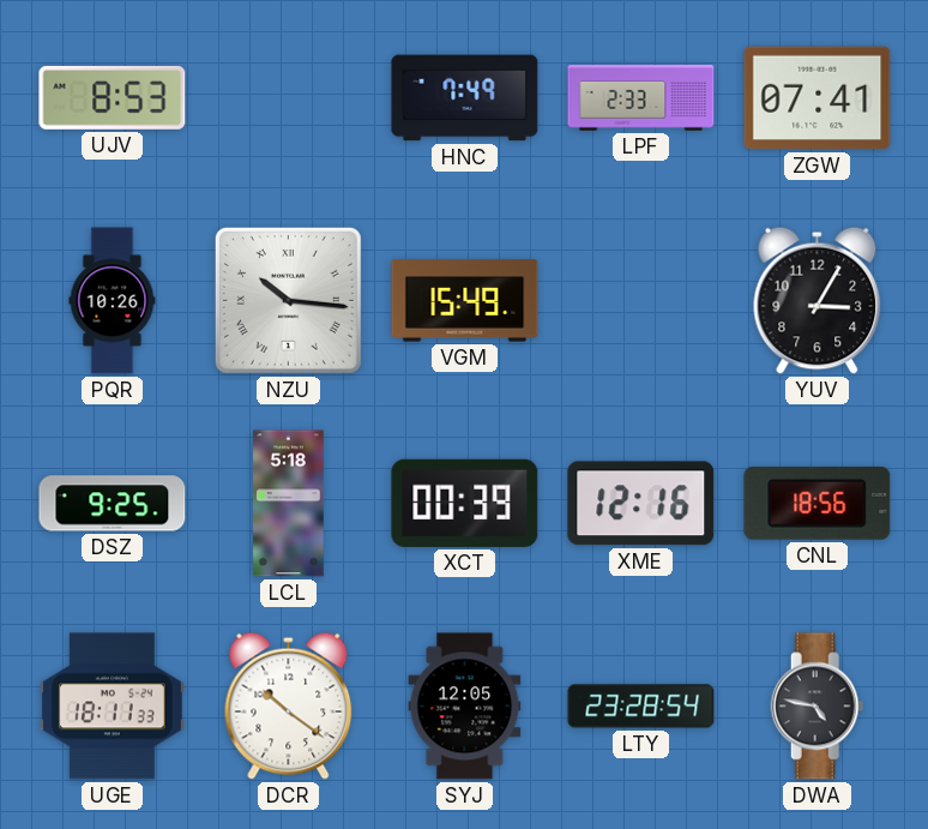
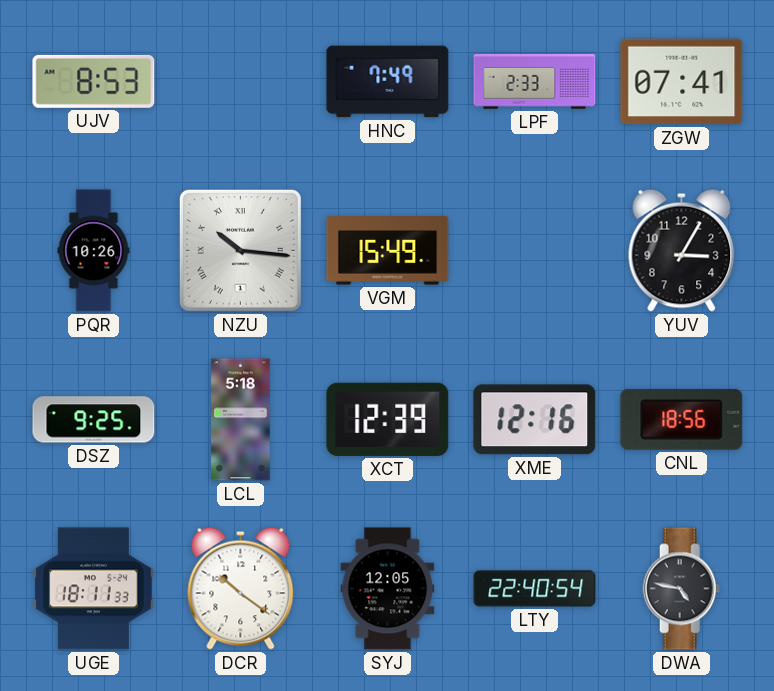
XCT: 00:39 -> 12:39
LTY: 23:28 -> 22:40
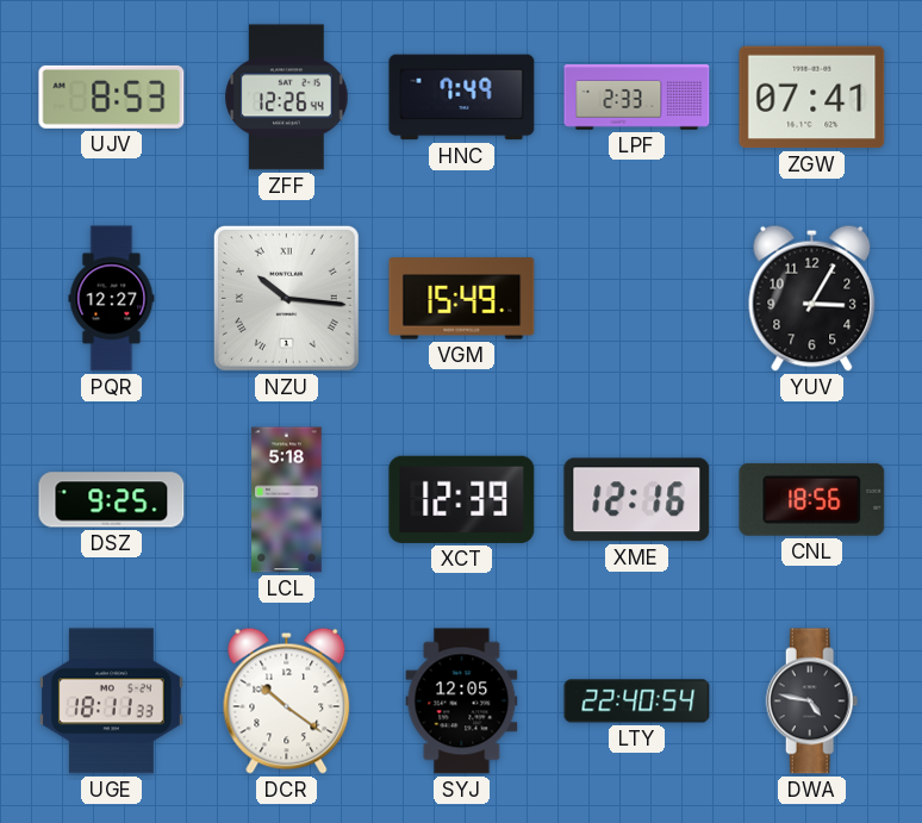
ZFF: none -> 12:26
PQR: 10:26 -> 12:27
